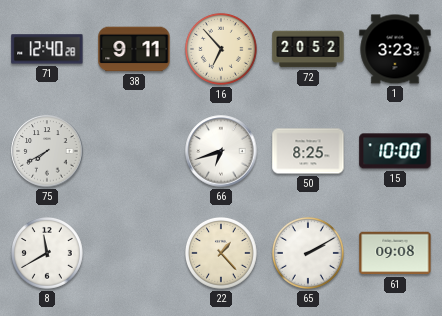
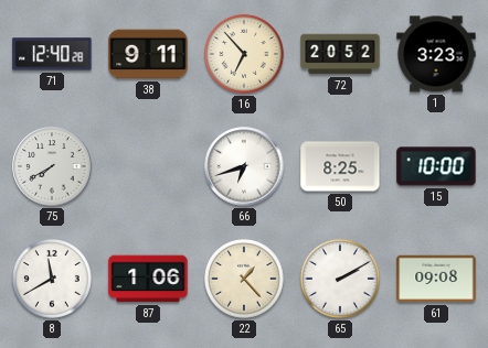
87: none -> 1:06
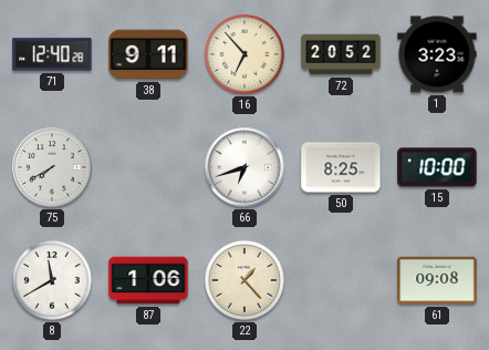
65: 2:10 -> none
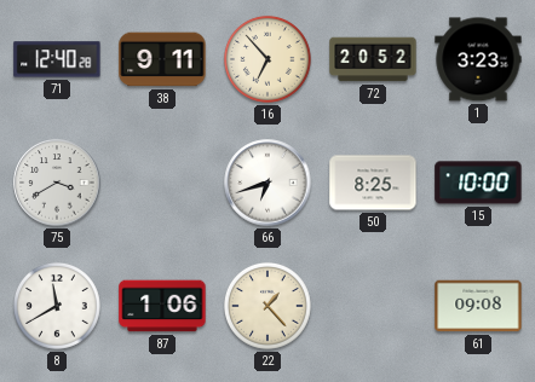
75: 7:40 -> 3:40
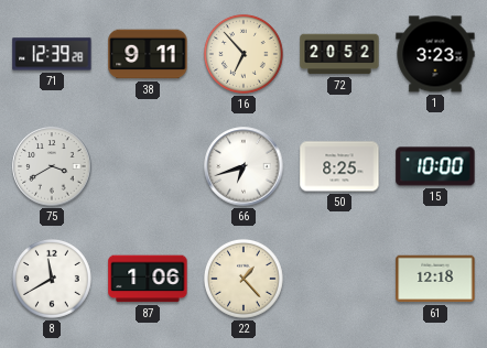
71: 12:40 -> 12:39
61: 09:08 -> 12:18
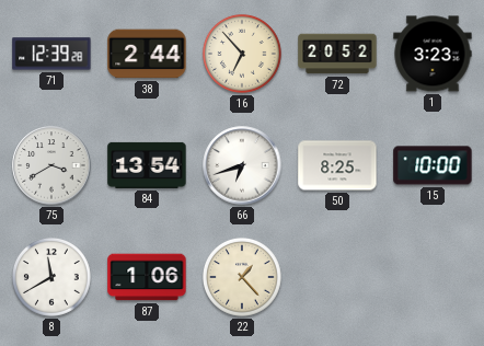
38: 9:11 -> 2:44
84: none -> 13:54
61: 12:18 -> none
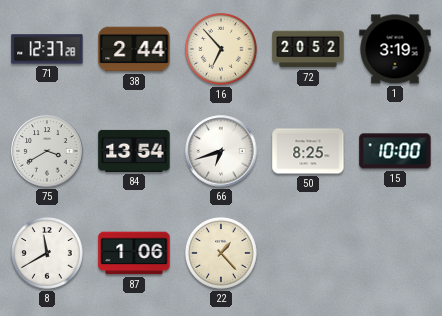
71: 12:39 -> 12:37
1: 3:23 -> 3:19
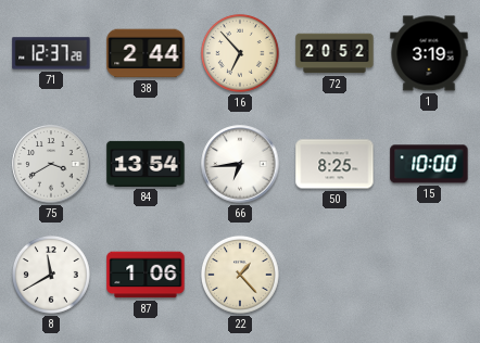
66: 6:42 -> 6:44
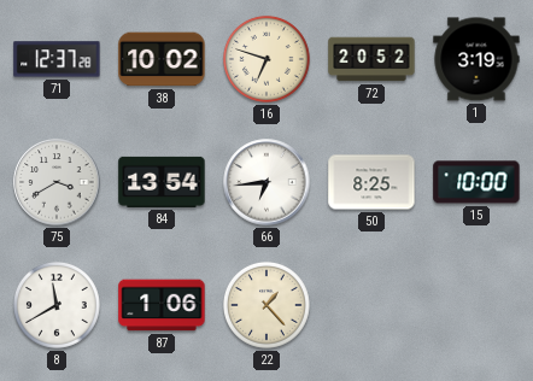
38: 2:44 -> 10:02
16: 6:53 -> 6:48
